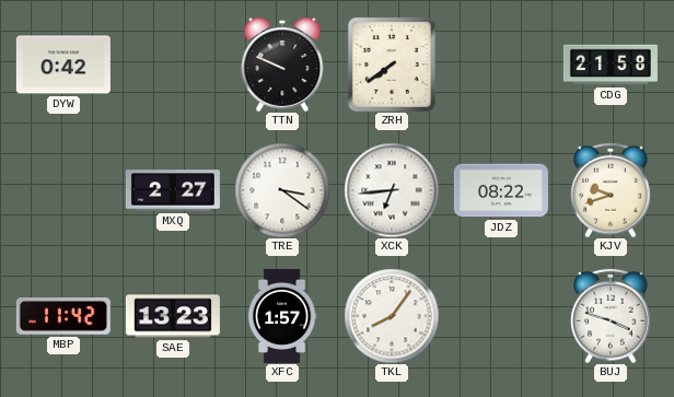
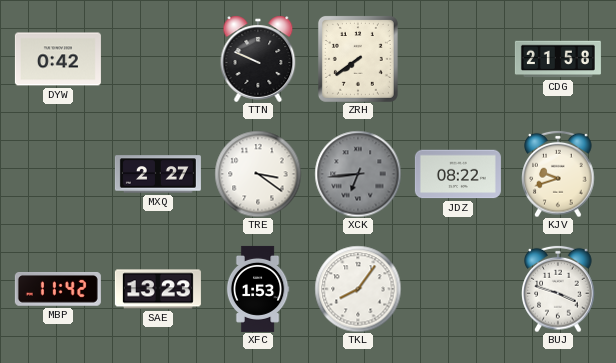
XCK dial: white -> grey
XFC: 1:57 -> 1:53
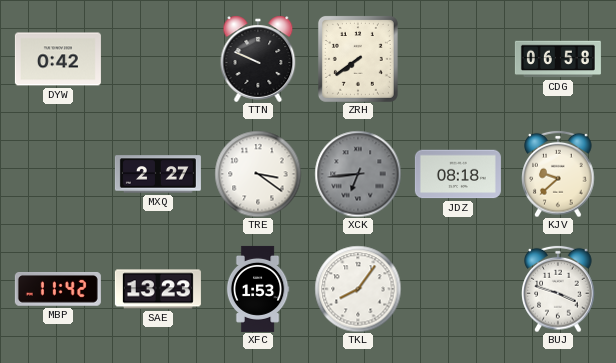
CDG: 21:58 -> 06:58
JDZ: 08:22 -> 08:18
KJV: 9:42 -> 9:38
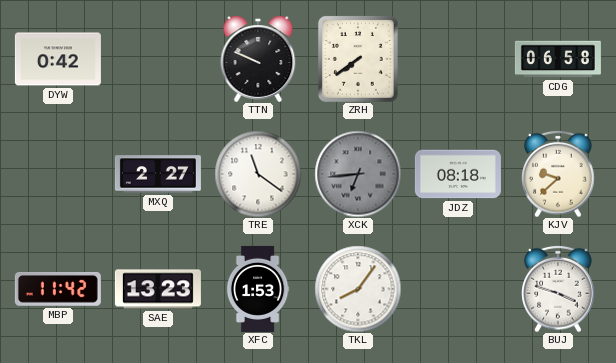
TRE: 3:21 -> 11:21
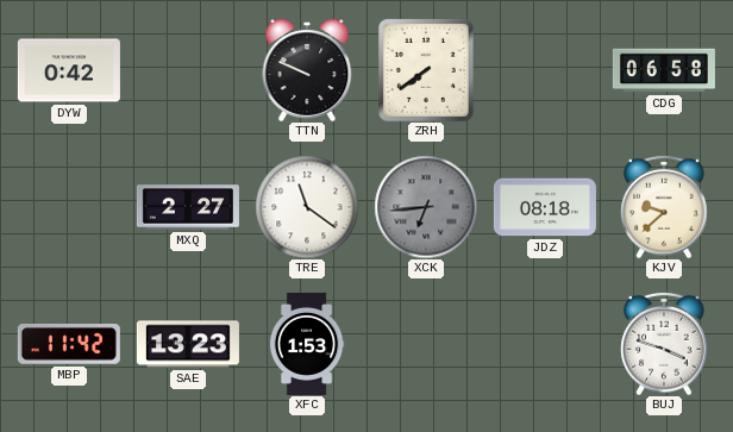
TKL: 8:06 -> none
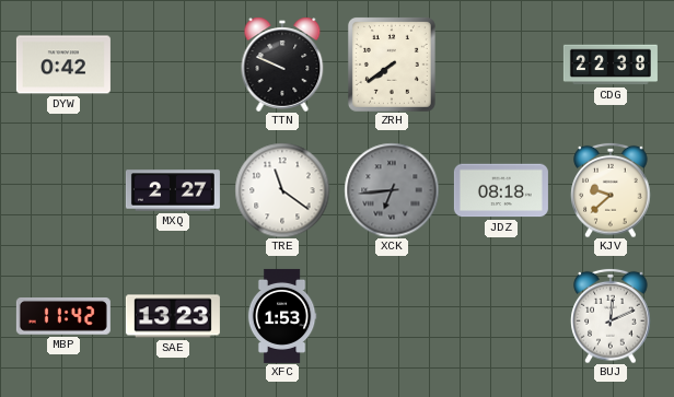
CDG: 06:58 -> 22:38
BUJ: 3:48 -> 12:11
